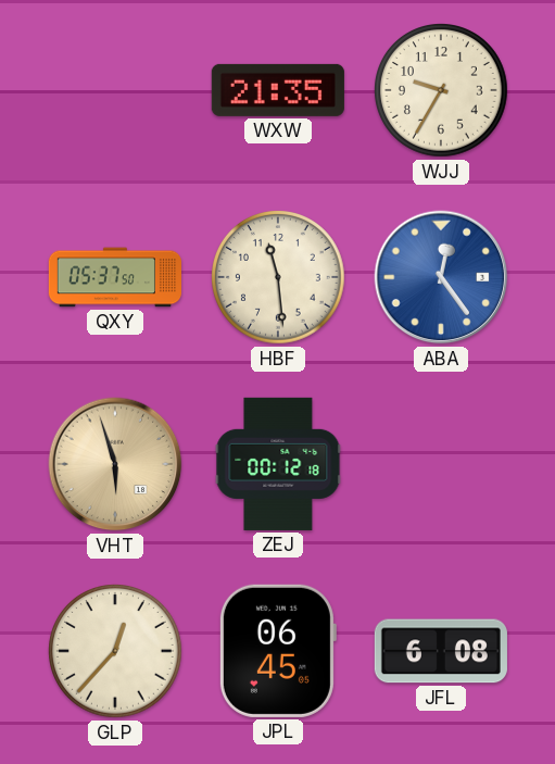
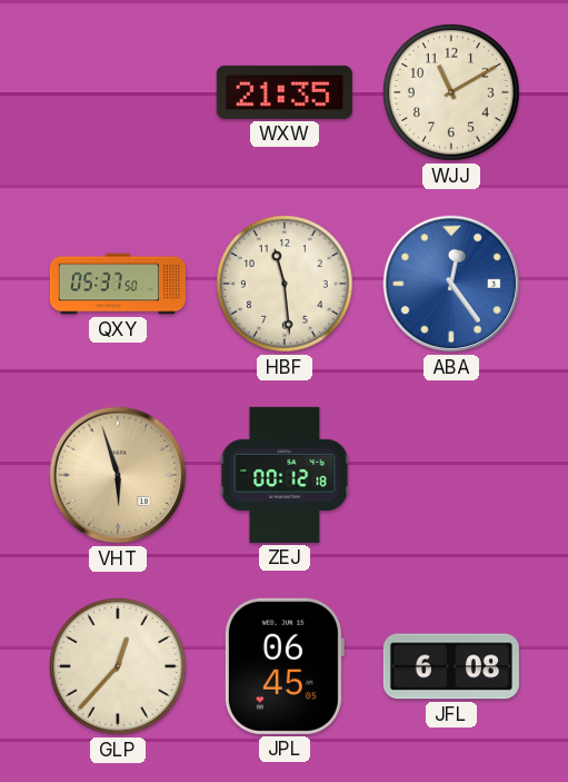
WJJ: 9:35 -> 11:10
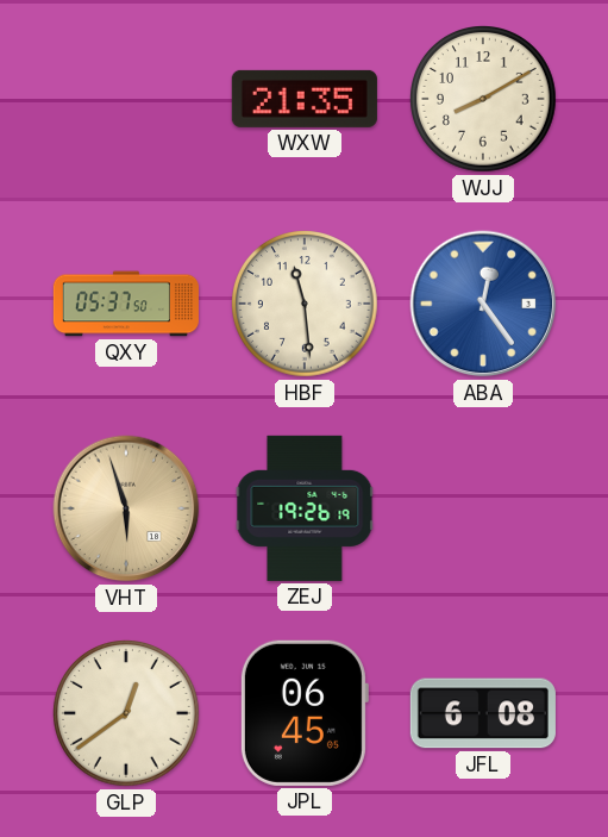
WJJ: 11:10 -> 8:10
ZEJ: 00:12 -> 19:26
GLP: 12:37 -> 12:39
